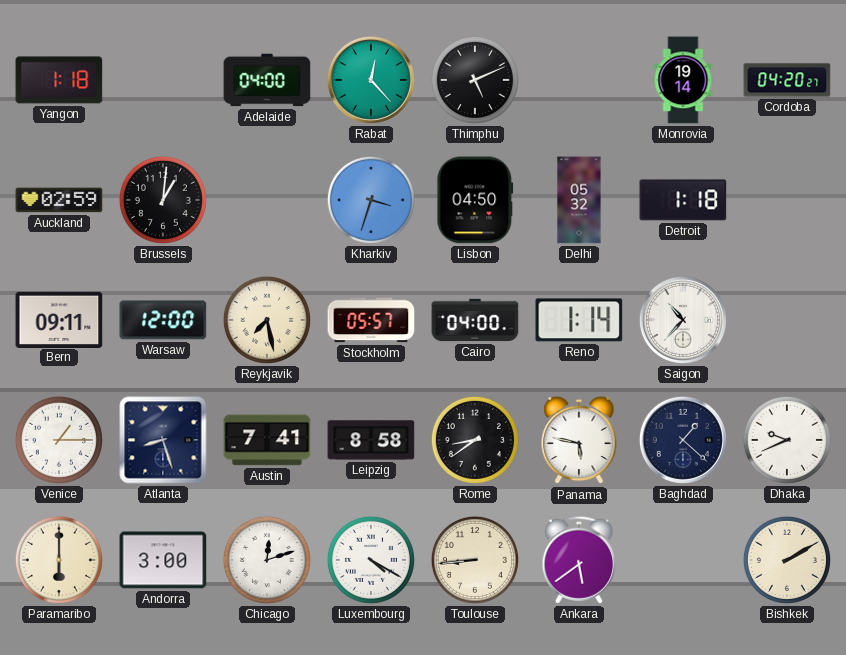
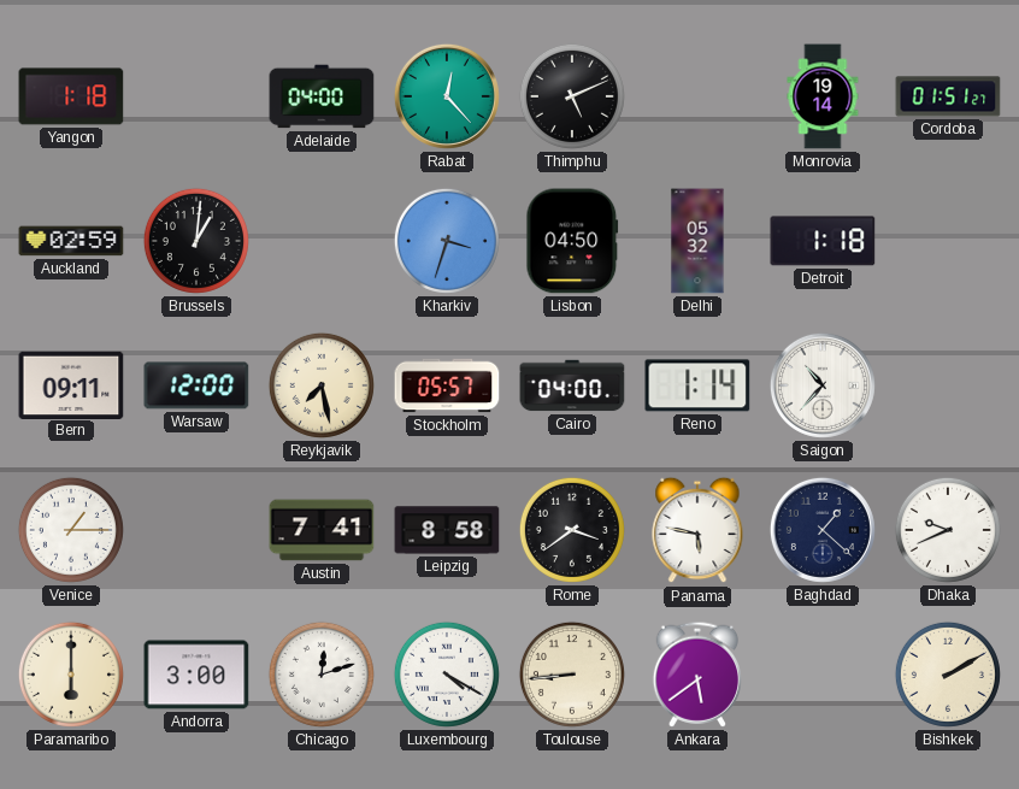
Cordoba: 04:20 -> 01:51
Atlanta: 8:27 -> none
Rome: 8:39 -> 3:39
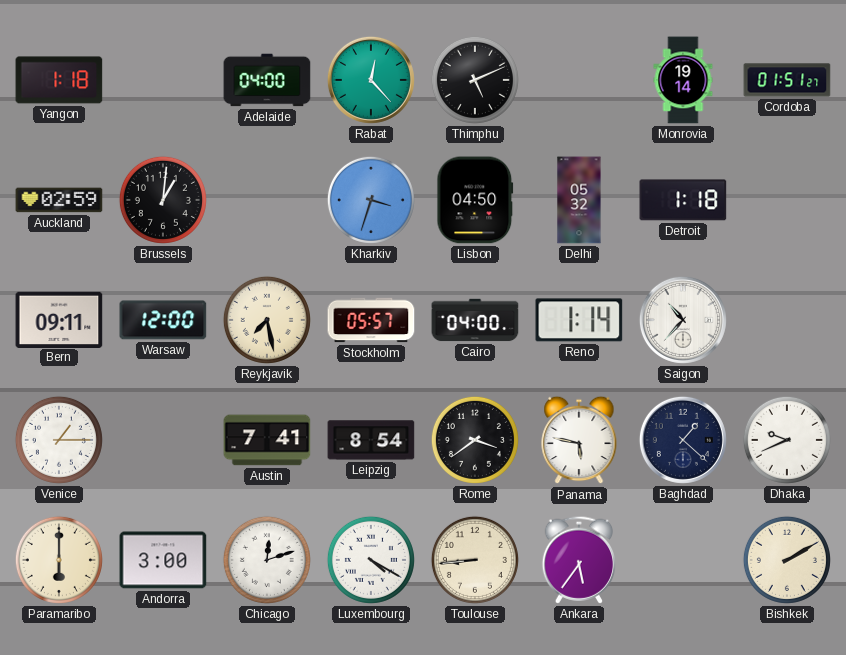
Leipzig: 8:58 -> 8:54
Ankara: 5:39 -> 5:36
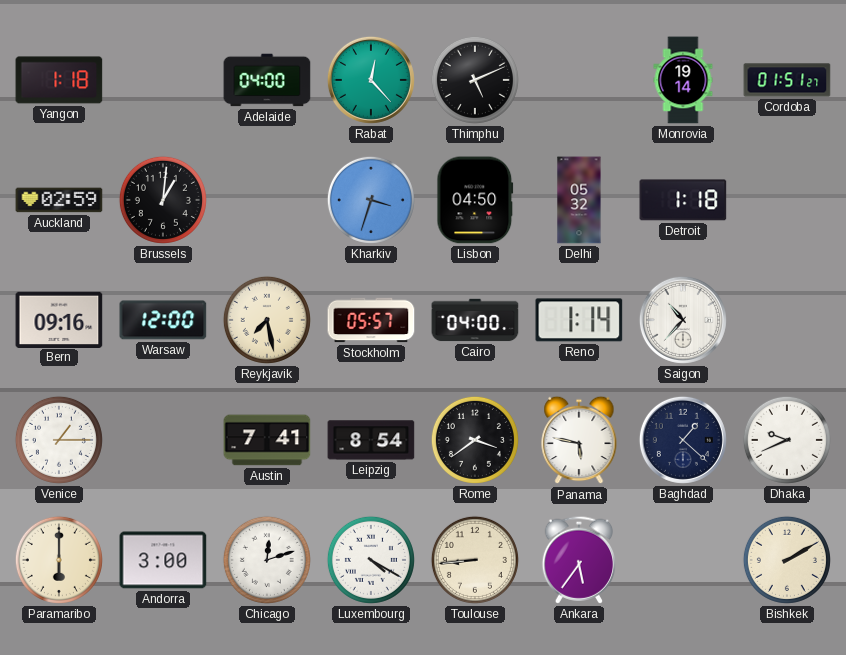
Bern: 09:11 -> 09:16
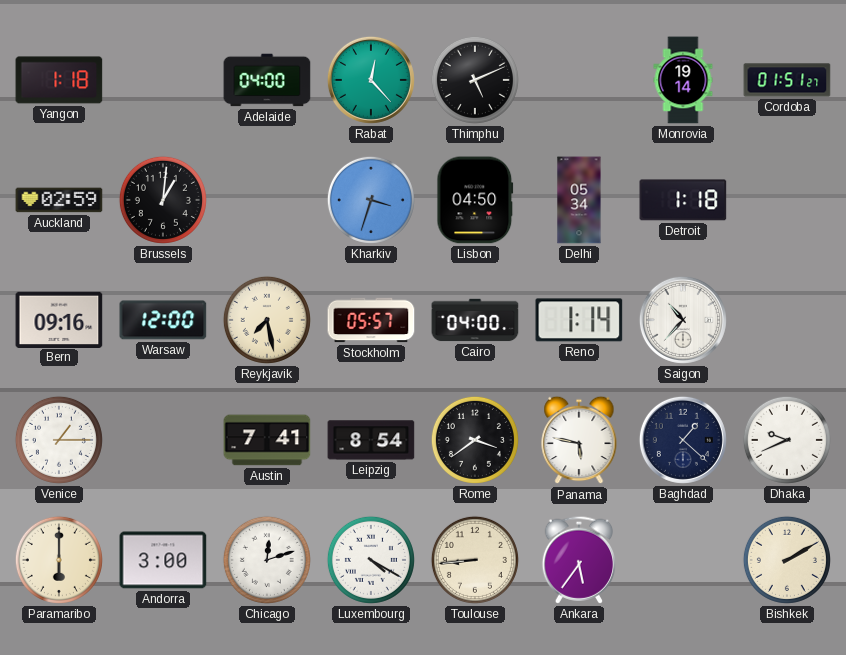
Delhi: 05:32 -> 05:34
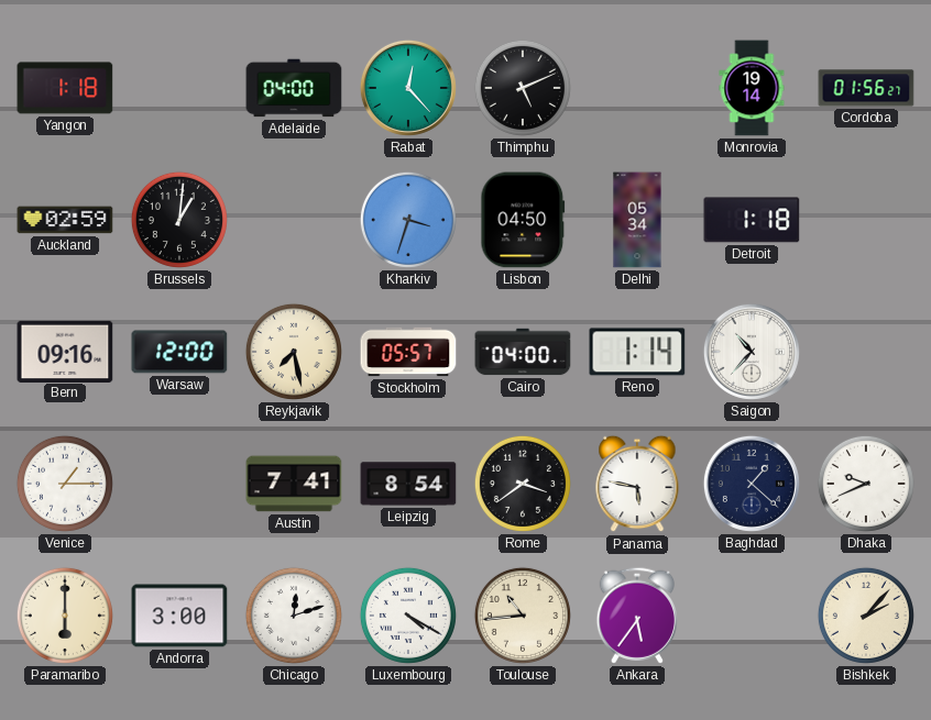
Cordoba: 01:51 -> 01:56
Toulouse: 8:44 -> 10:44
Bishkek: 2:10 -> 2:07
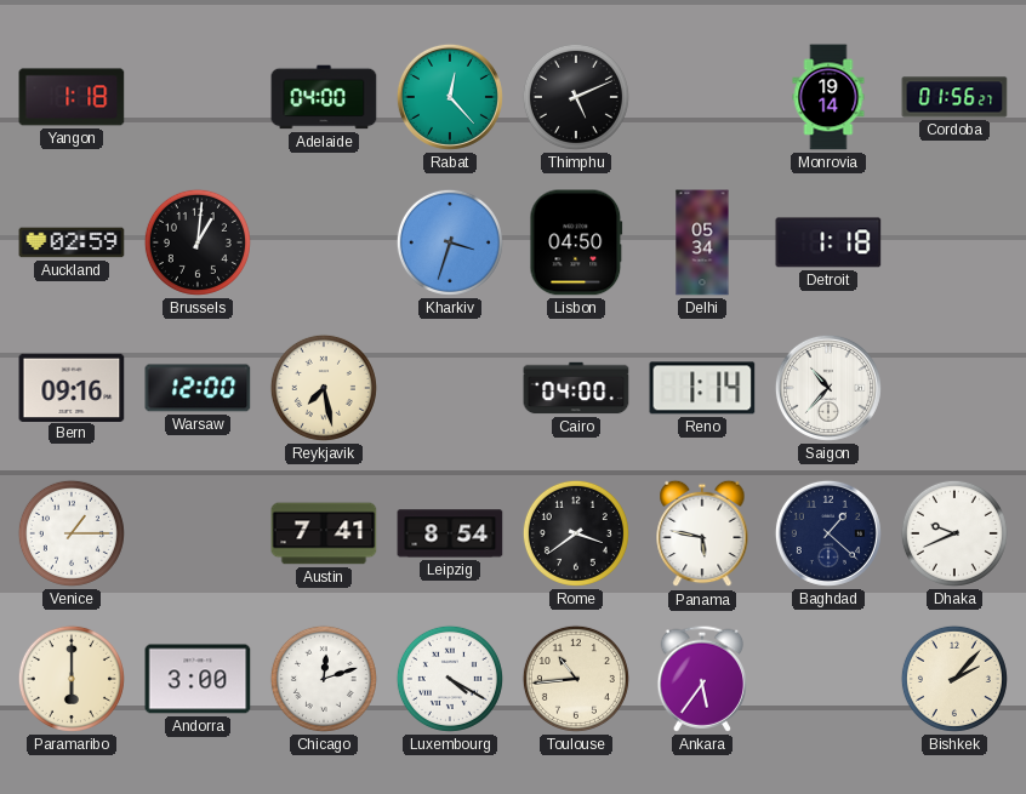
Stockholm: 05:57 -> none
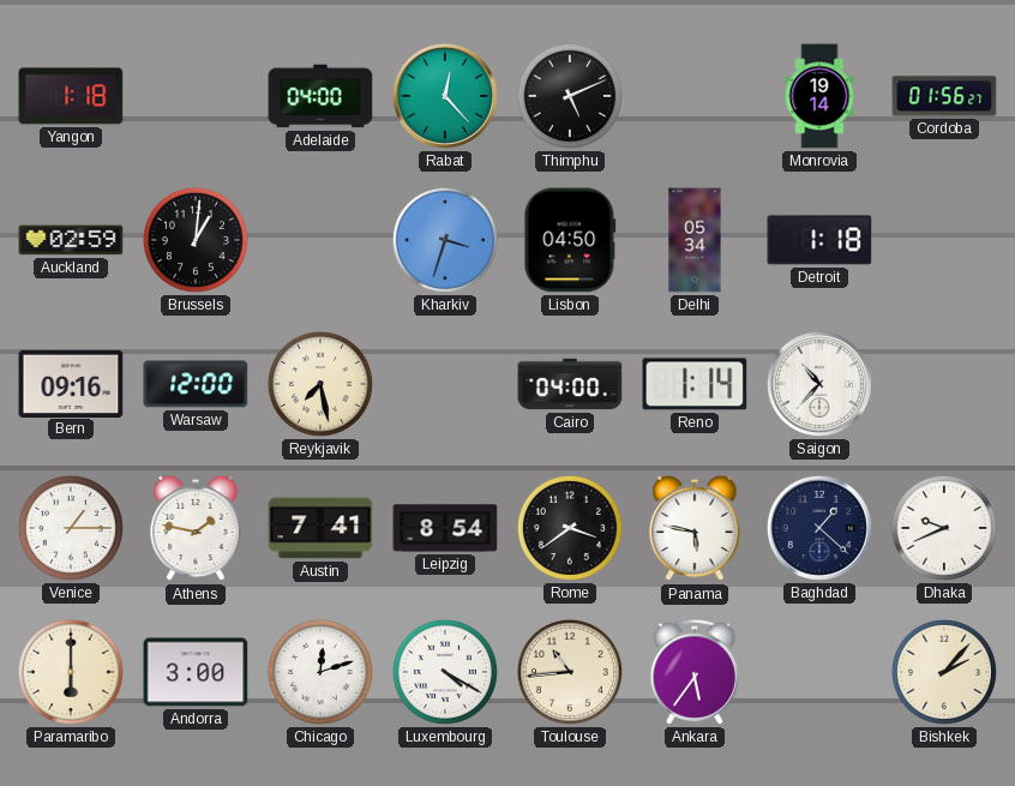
Athens: none -> 1:47
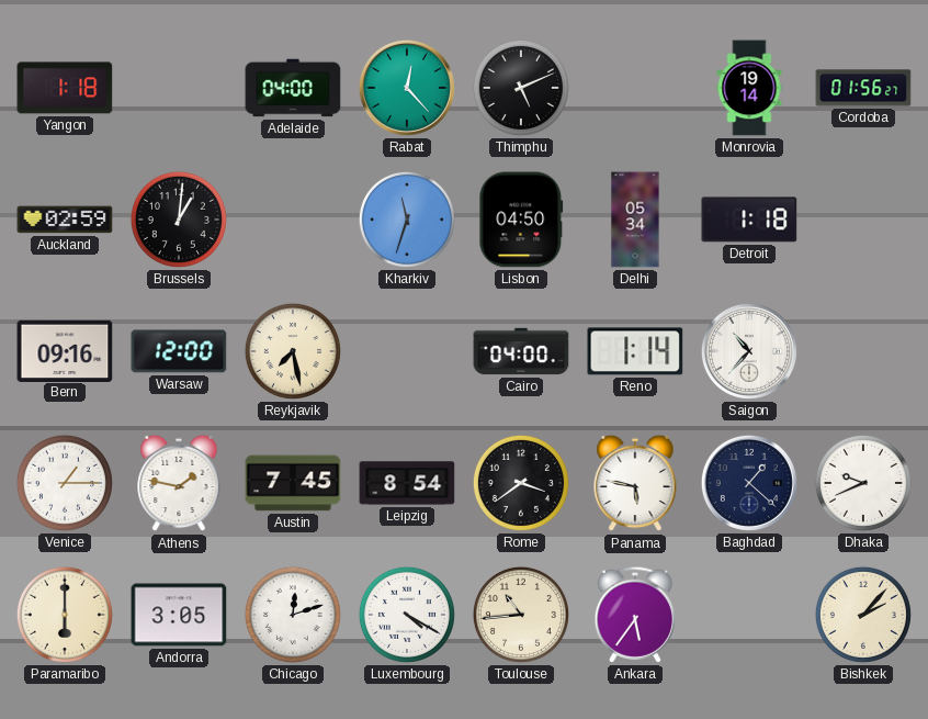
Kharkiv: 3:33 -> 11:33
Austin: 7:41 -> 7:45
Andorra: 3:00 -> 3:05
